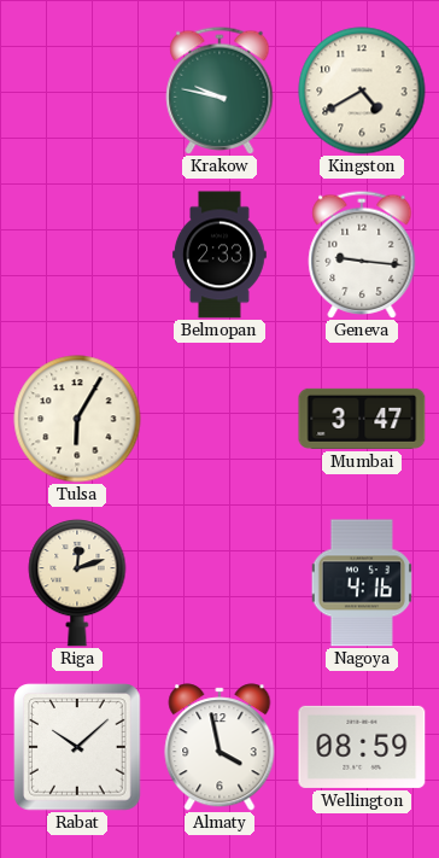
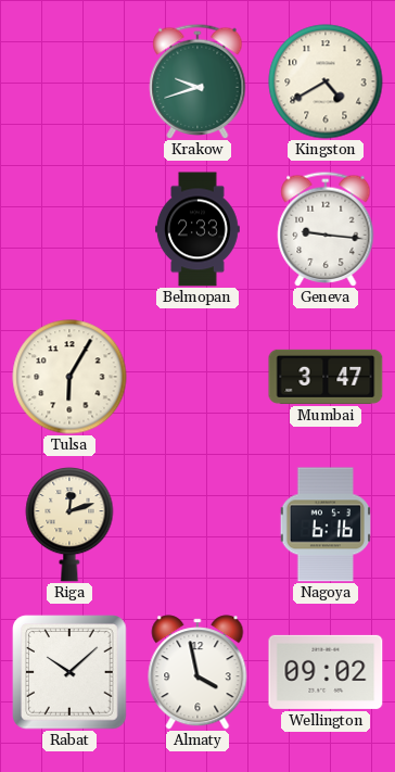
Krakow: 9:47 -> 9:42
Nagoya: 4:16 -> 6:16
Wellington: 08:59 -> 09:02
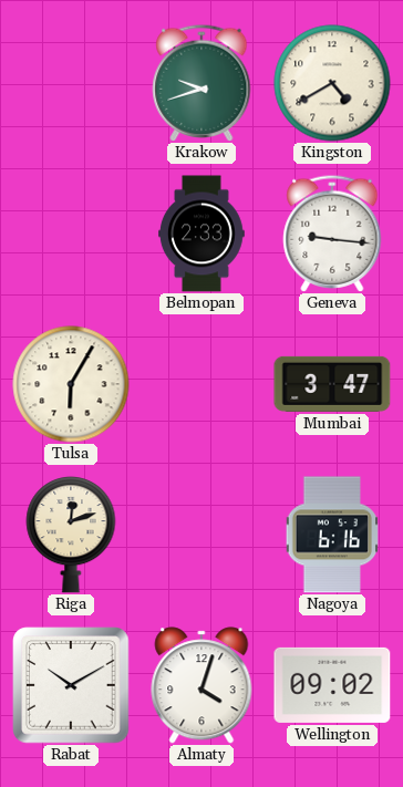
Rabat: 10:08 -> 10:10
Almaty: 3:58 -> 4:03
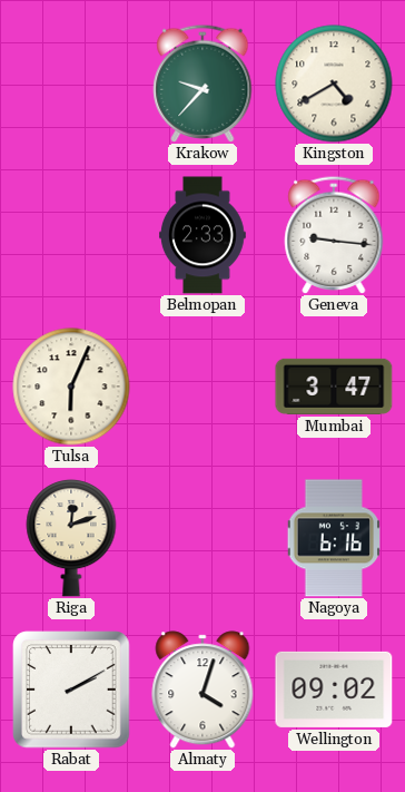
Krakow: 9:42 -> 9:37
Tulsa: 6:05 -> 6:04
Rabat: 10:10 -> 2:10
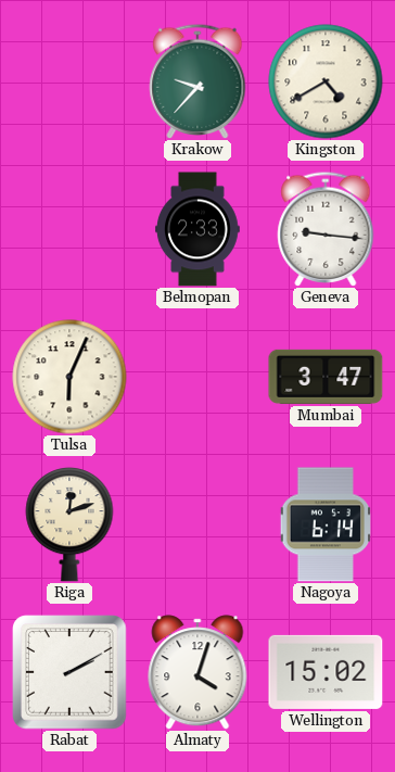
Nagoya: 6:16 -> 6:14
Wellington: 09:02 -> 15:02
